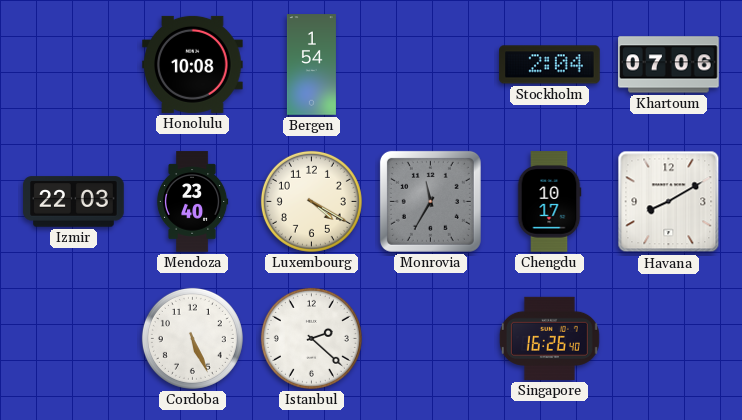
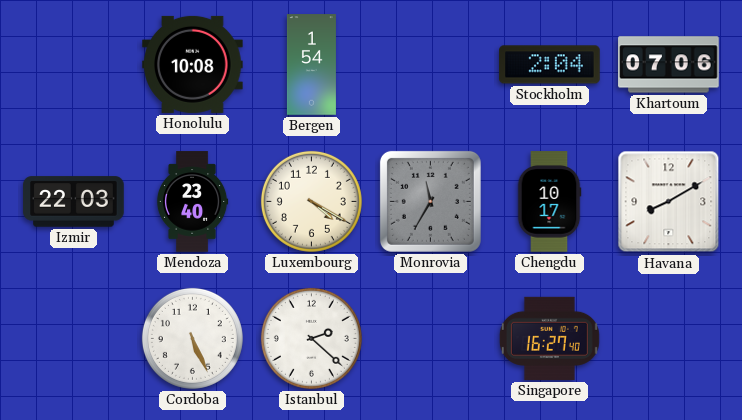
Singapore: 16:26 -> 16:27
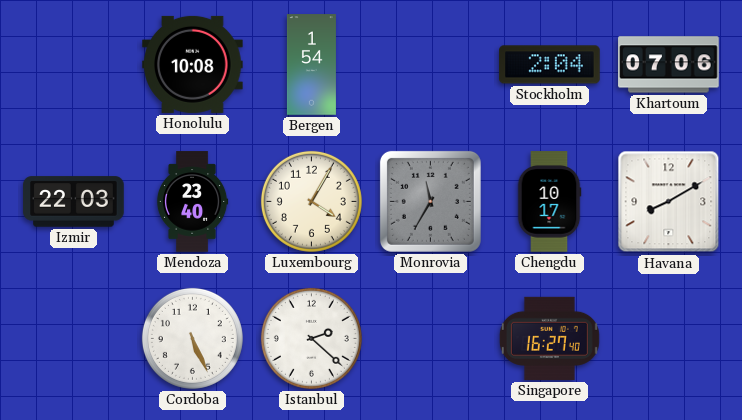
Luxembourg: 4:20 -> 4:05
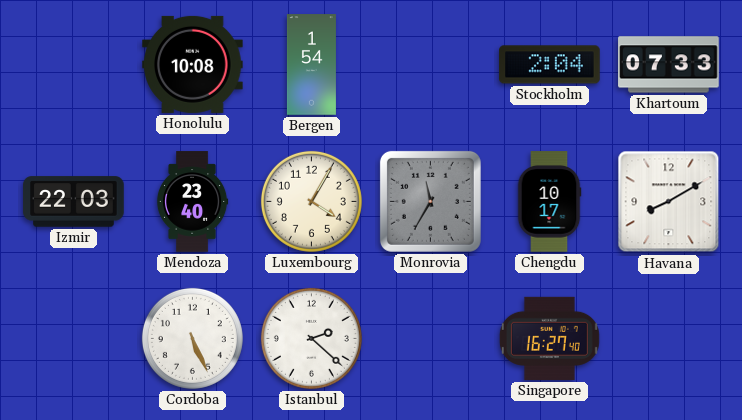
Khartoum: 07:06 -> 07:33
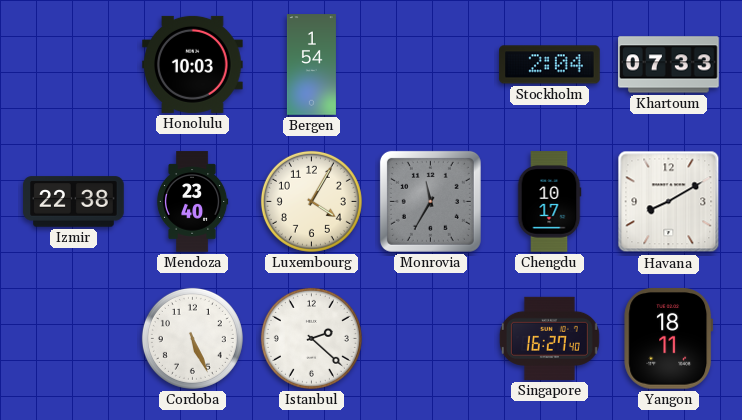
Honolulu: 10:08 -> 10:03
Izmir: 22:03 -> 22:38
Yangon: none -> 18:11
